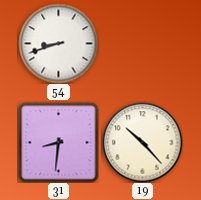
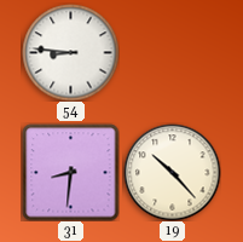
54: 8:42 -> 8:46
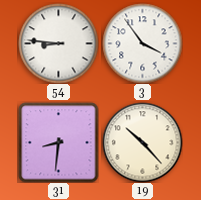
3: none -> 3:54
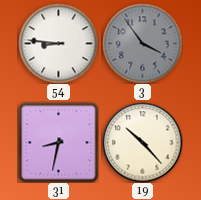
3 dial: white -> grey
31: 8:31 -> 8:32
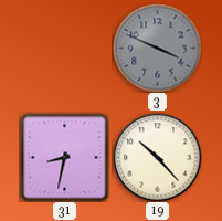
54: 8:46 -> none
3: 3:54 -> 3:49
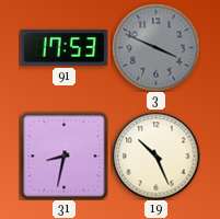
91: none -> 17:53
19: 10:23 -> 10:26
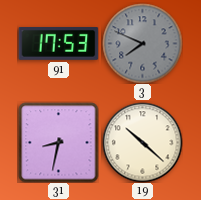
3: 3:49 -> 7:49
19: 10:26 -> 10:22
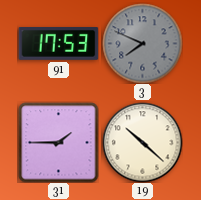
31: 8:32 -> 1:45
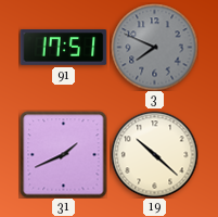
91: 17:53 -> 17:51
31: 1:45 -> 1:41
